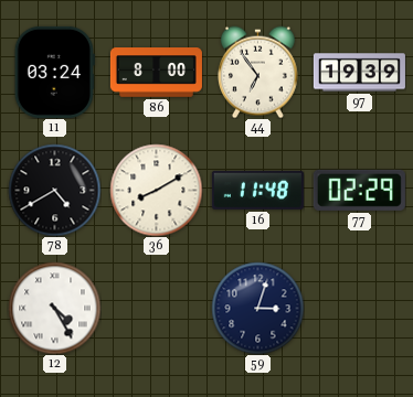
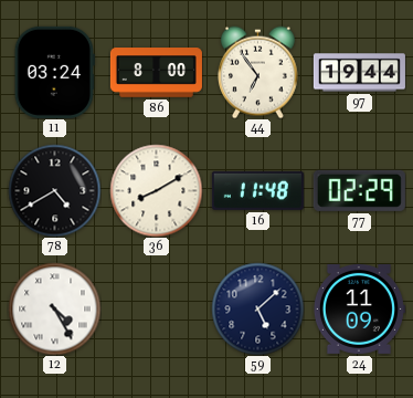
97: 19:39 -> 19:44
59: 3:03 -> 5:08
24: none -> 11:09
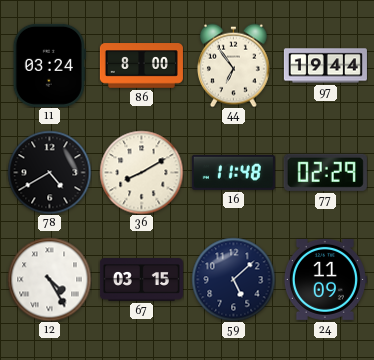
67: none -> 03:15
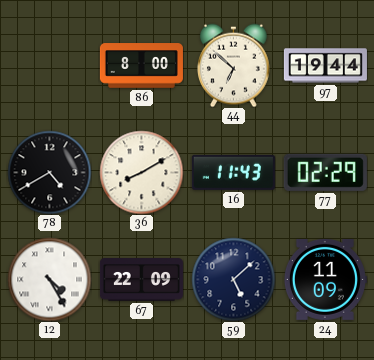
11: 03:24 -> none
44: 6:54 -> 6:52
16: 11:48 -> 11:43
67: 03:15 -> 22:09
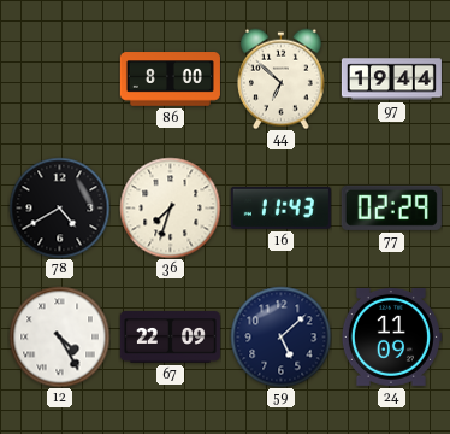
36: 8:10 -> 7:33
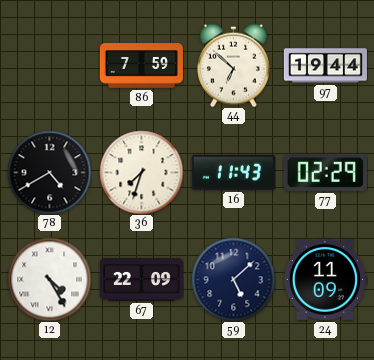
86: 8:00 -> 7:59
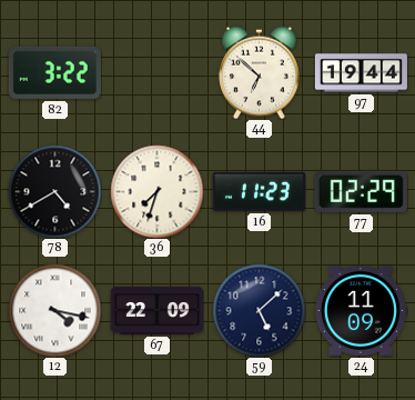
82: none -> 3:22
86: 7:59 -> none
16: 11:43 -> 11:23
12: 4:25 -> 4:17
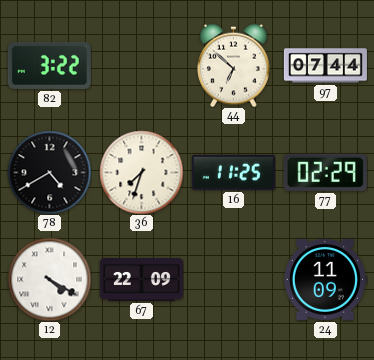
97: 19:44 -> 07:44
16: 11:23 -> 11:25
12: 4:17 -> 4:20
59: 5:08 -> none
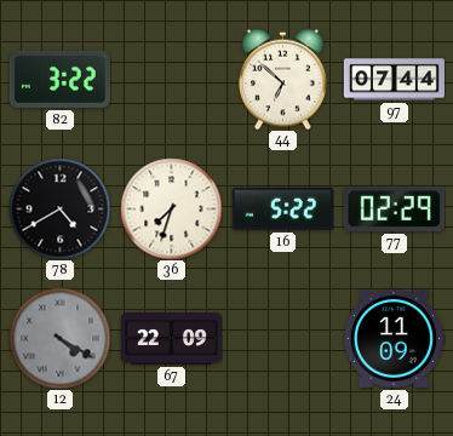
16: 11:25 -> 5:22
12 dial: white -> grey
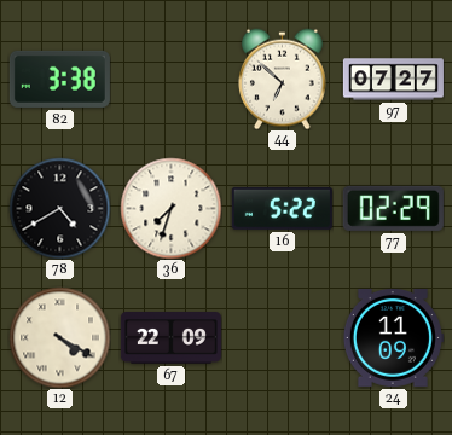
82: 3:22 -> 3:38
97: 07:44 -> 07:27
12 dial: grey -> cream
